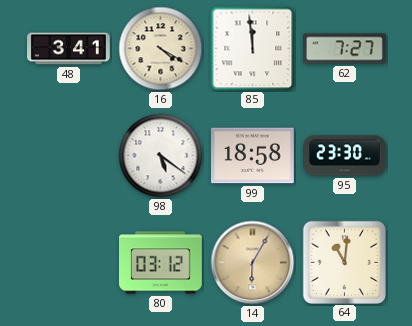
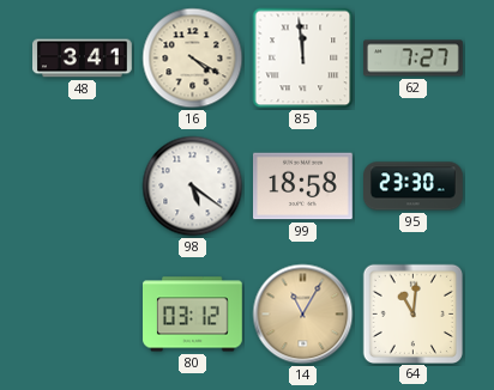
14: 6:05 -> 11:05
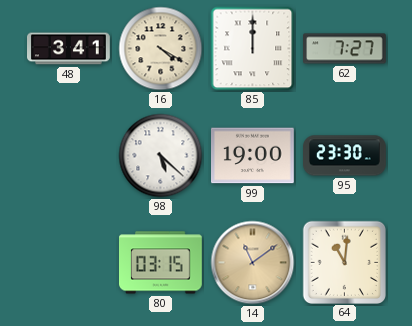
85: 11:59 -> 12:00
98: 5:21 -> 5:22
99: 18:58 -> 19:00
80: 03:12 -> 03:15
14: 11:05 -> 11:09
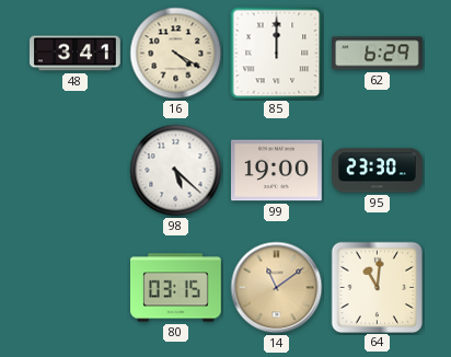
62: 7:27 -> 6:29
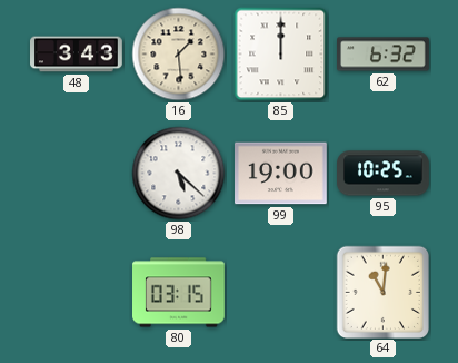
48: 3:41 -> 3:43
16: 4:20 -> 1:29
62: 6:29 -> 6:32
95: 23:30 -> 10:25
14: 11:09 -> none
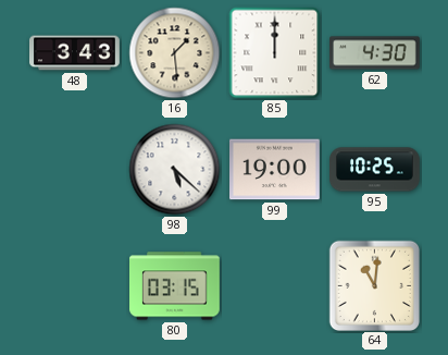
62: 6:32 -> 4:30
